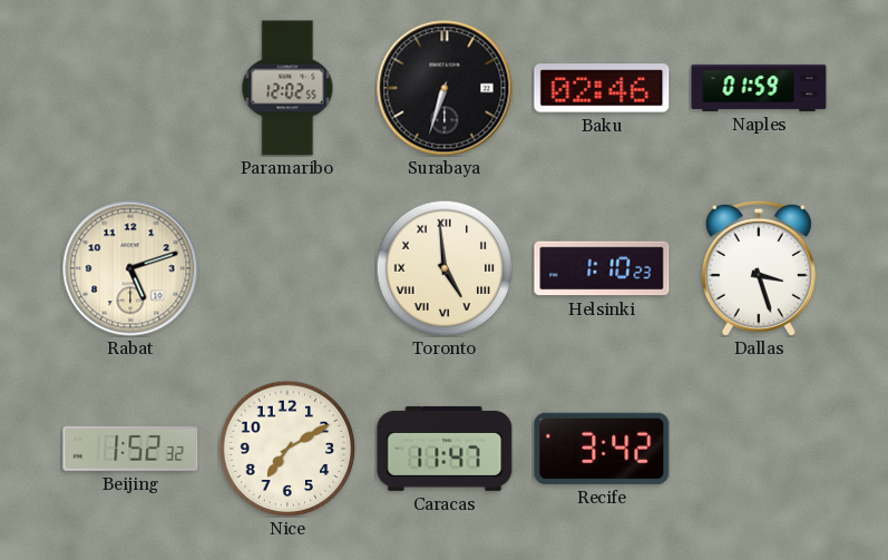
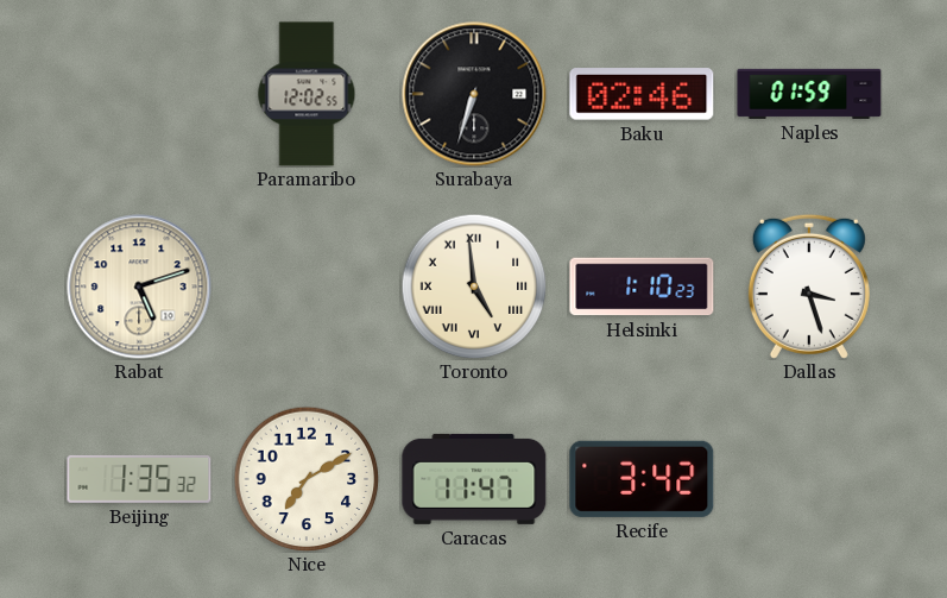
Beijing: 1:52 -> 1:35
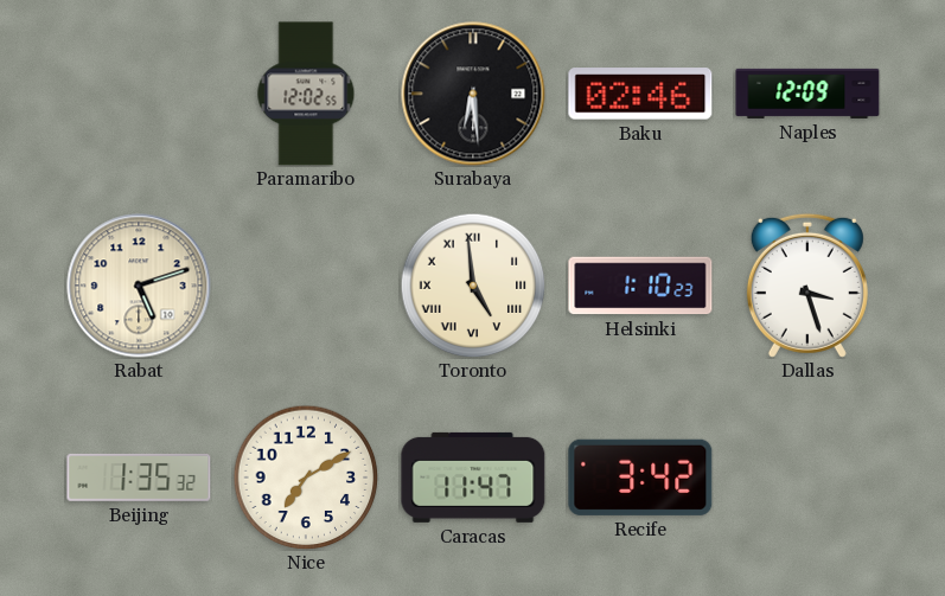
Surabaya: 6:33 -> 6:29
Naples: 01:59 -> 12:09
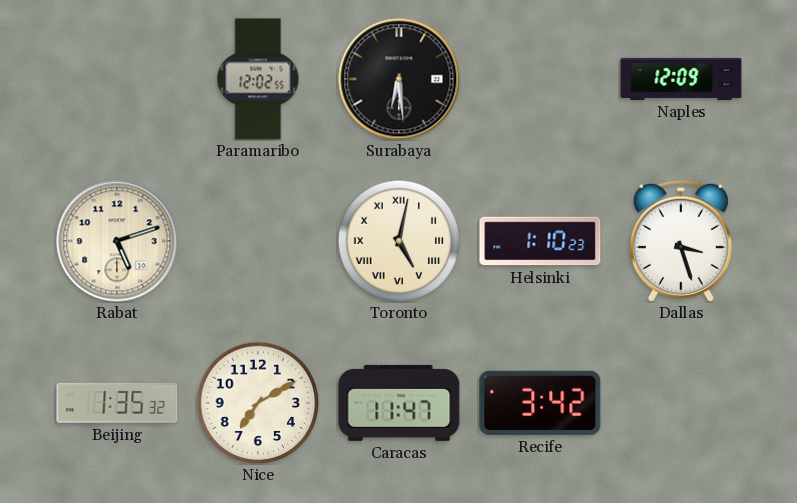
Baku: 02:46 -> none
Toronto: 4:59 -> 5:02
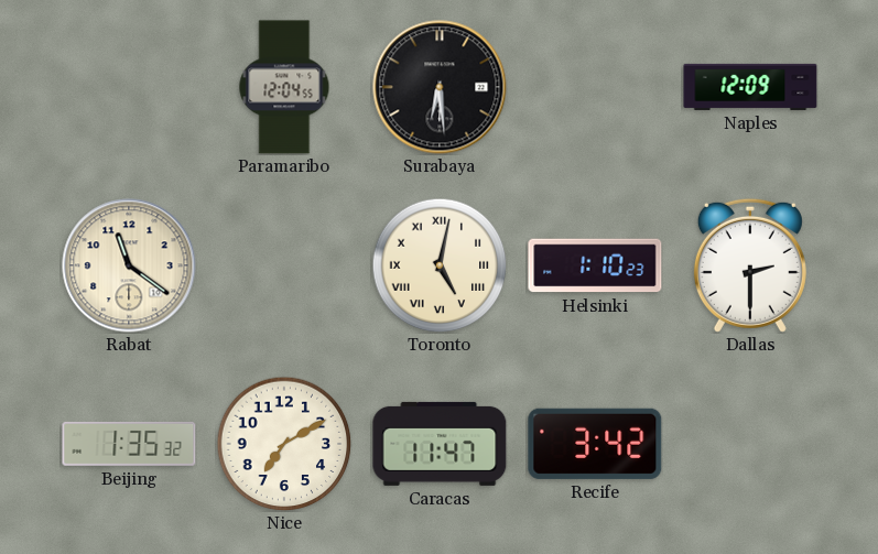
Paramaribo: 12:02 -> 12:04
Rabat: 5:12 -> 11:21
Dallas: 3:27 -> 2:30
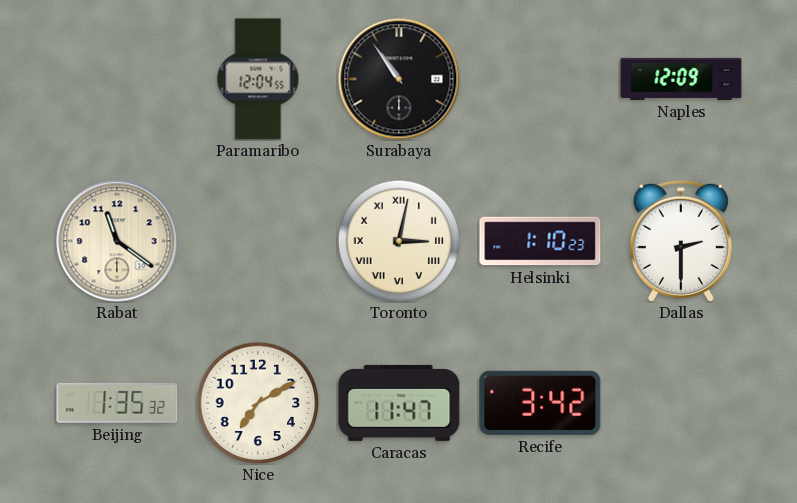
Surabaya: 6:29 -> 10:54
Toronto: 5:02 -> 3:02
